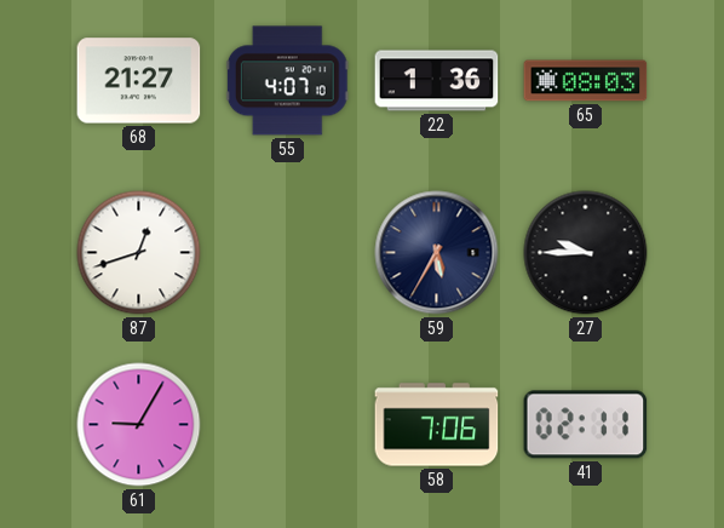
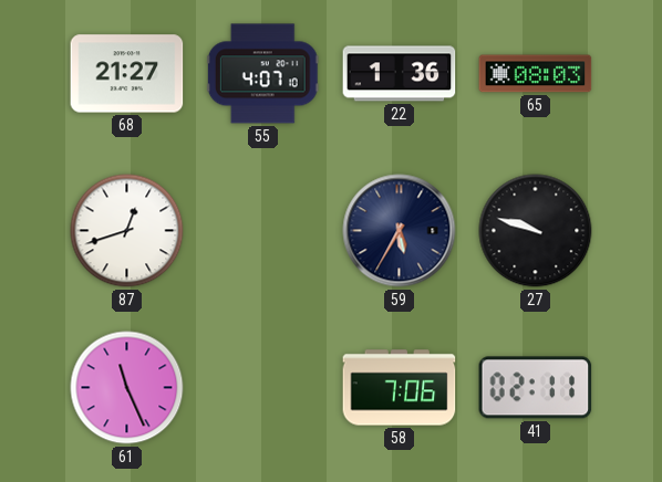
27: 9:45 -> 9:48
61: 9:05 -> 11:26
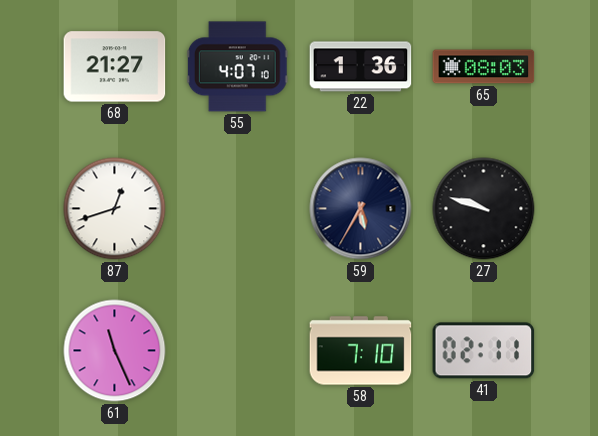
58: 7:06 -> 7:10
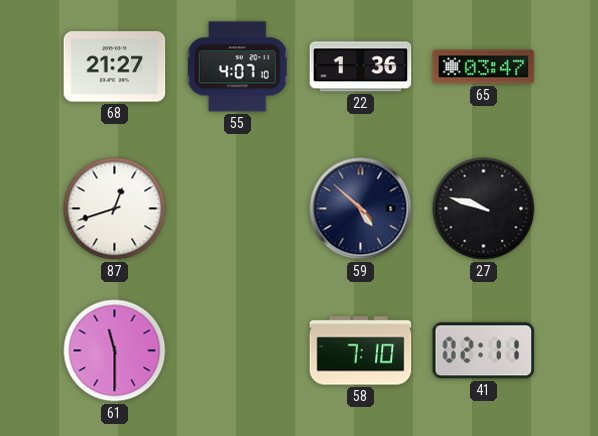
65: 08:03 -> 03:47
59: 5:35 -> 4:52
61: 11:26 -> 11:30
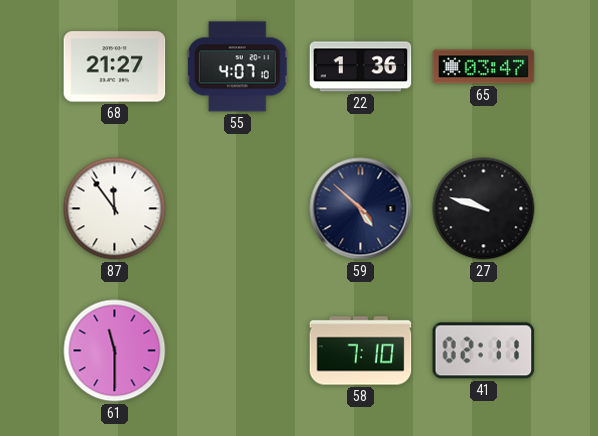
87: 12:42 -> 11:54
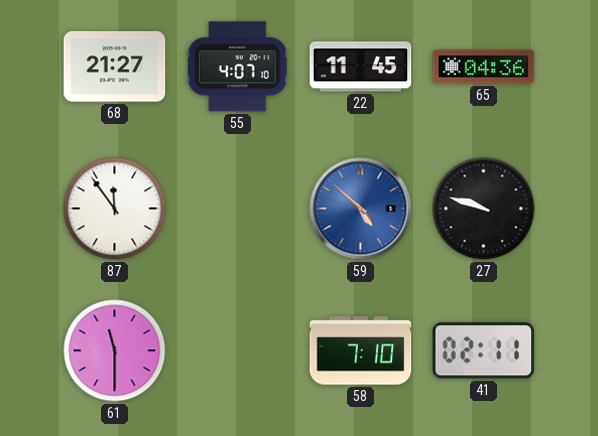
22: 1:36 -> 11:45
65: 03:47 -> 04:36
59 dial: navy -> blue
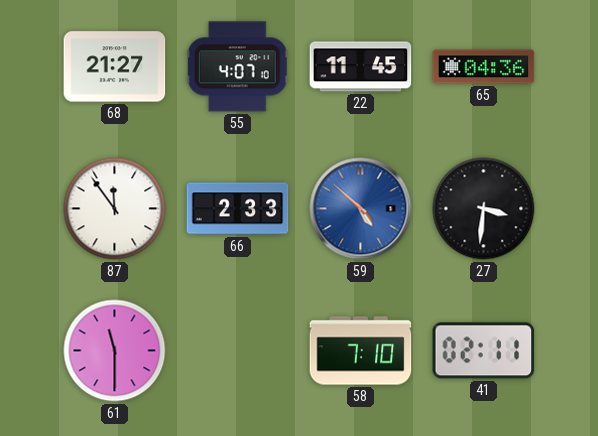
66: none -> 2:33
27: 9:48 -> 3:31
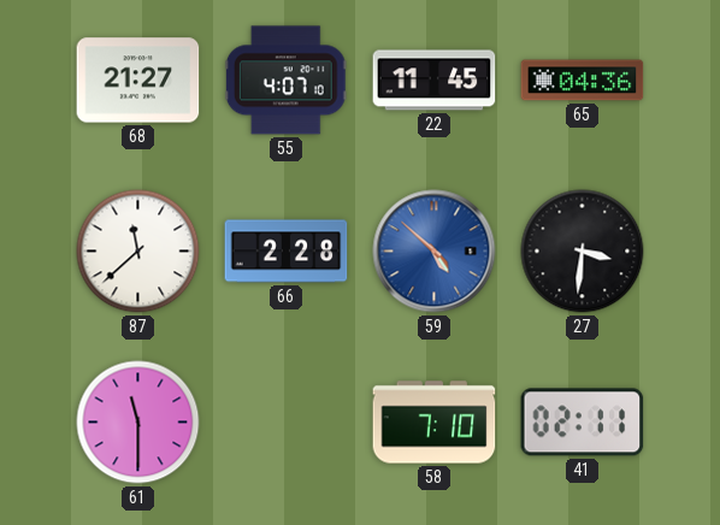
87: 11:54 -> 11:38
66: 2:33 -> 2:28
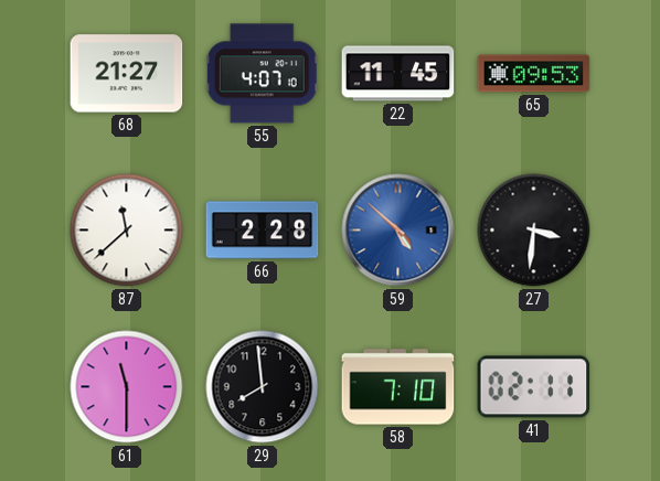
65: 04:36 -> 09:53
29: none -> 7:59
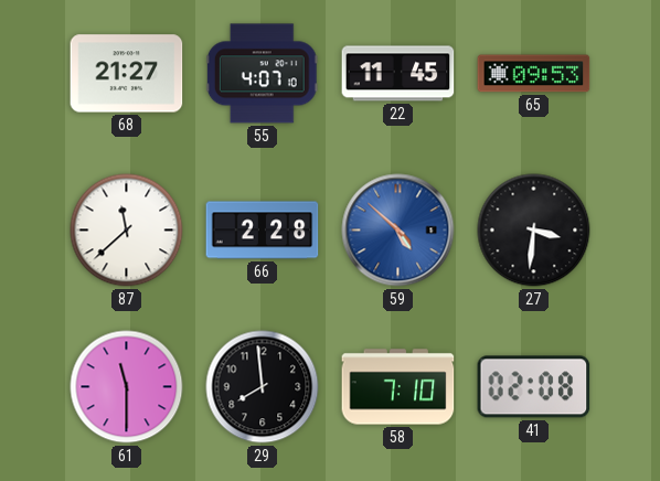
41: 02:11 -> 02:08
